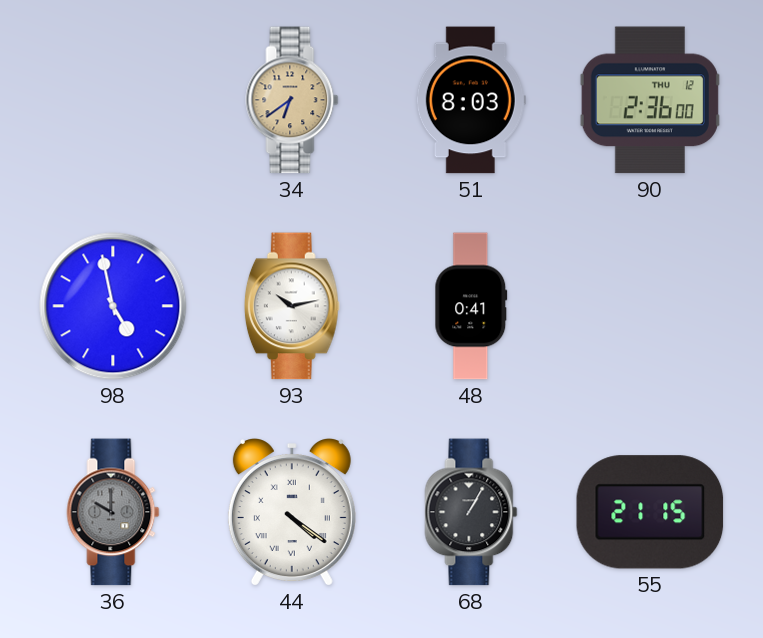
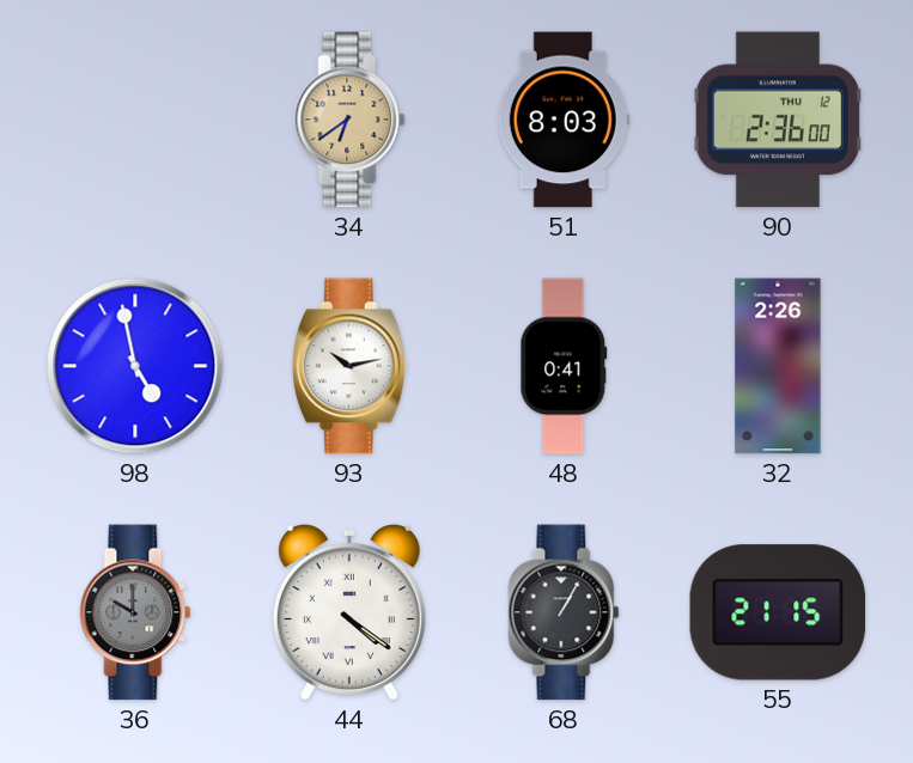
32: none -> 2:26
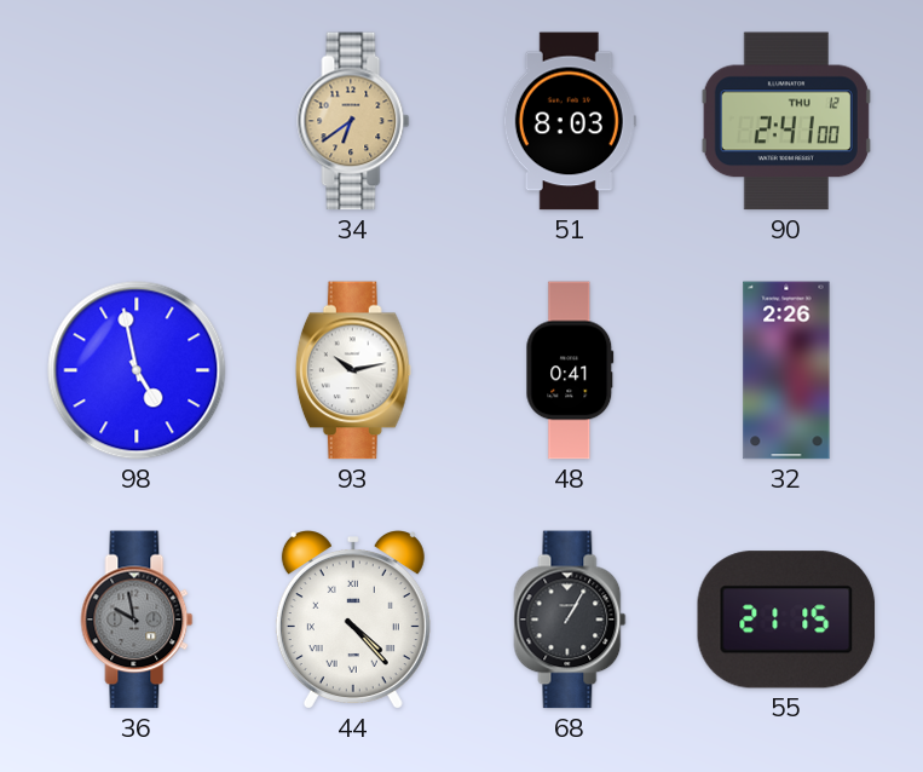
90: 2:36 -> 2:41
36: 10:00 -> 9:58
44: 4:21 -> 4:23
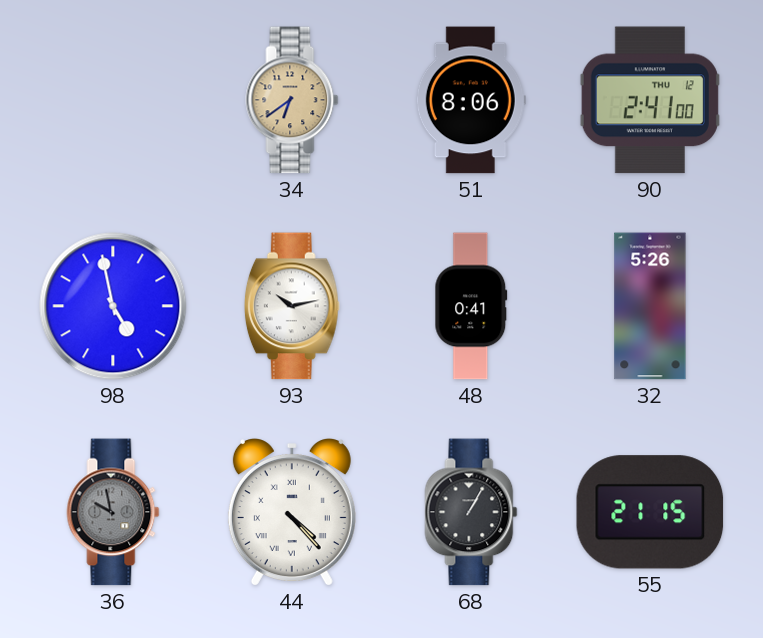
51: 8:03 -> 8:06
32: 2:26 -> 5:26
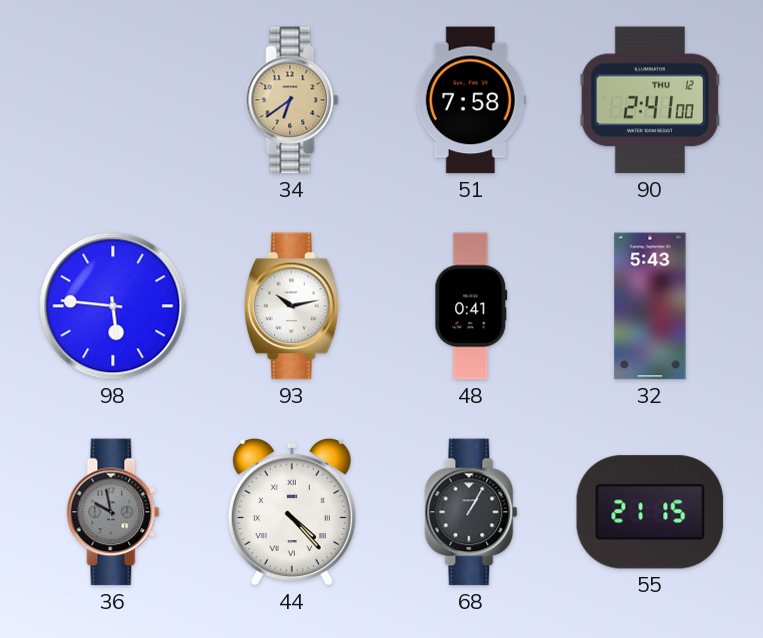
51: 8:06 -> 7:58
98: 4:58 -> 5:46
32: 5:26 -> 5:43
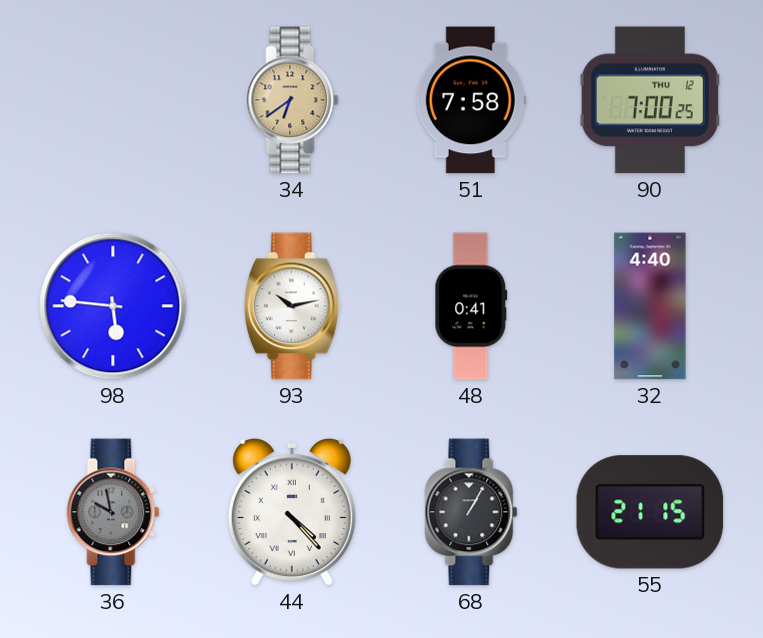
90: 2:41 -> 7:00
32: 5:43 -> 4:40
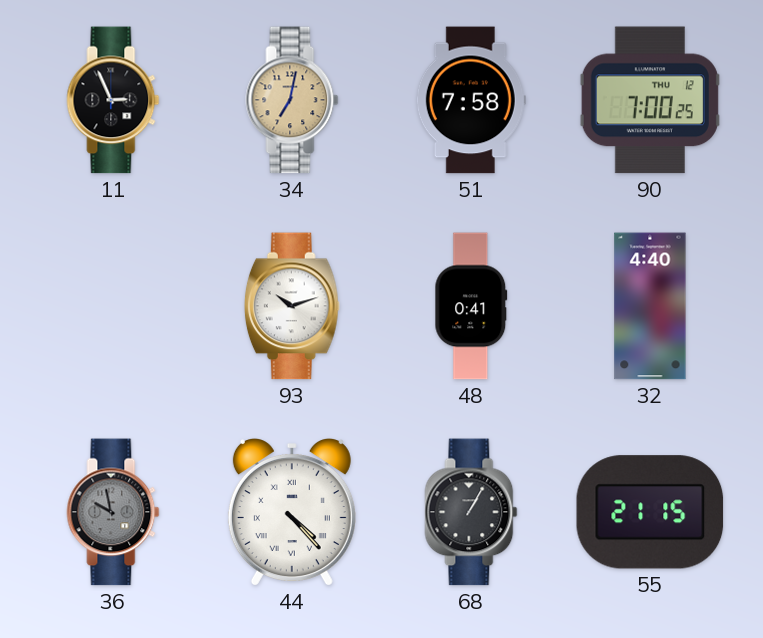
11: none -> 2:56
34: 6:39 -> 7:02
98: 5:46 -> none
93: 10:13 -> 10:12
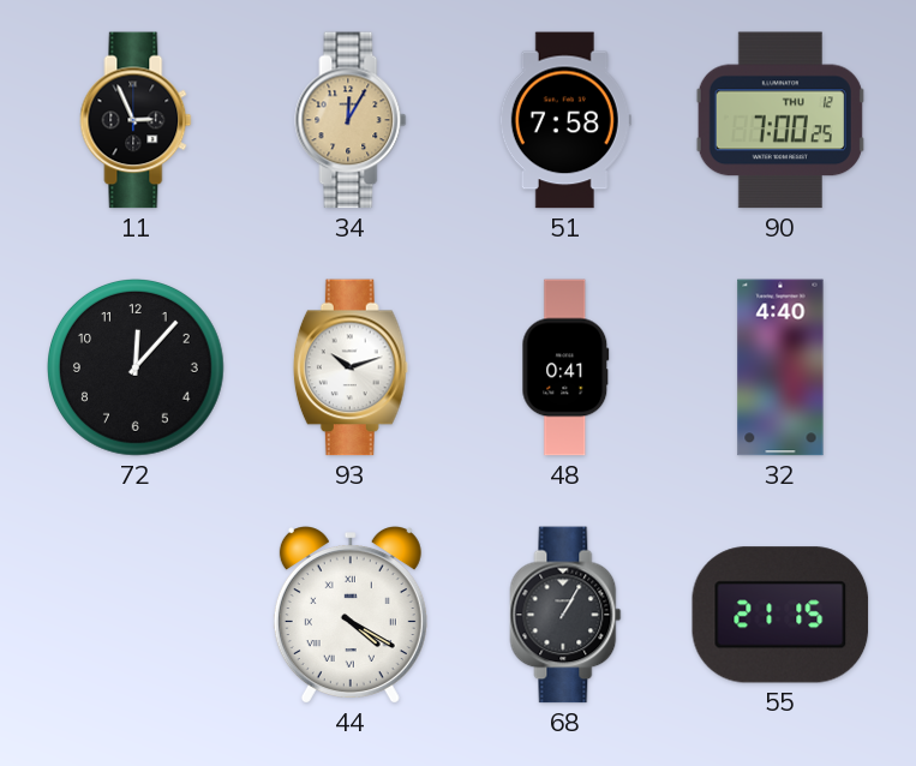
34: 7:02 -> 12:05
72: none -> 12:07
36: 9:58 -> none
44: 4:23 -> 4:20
